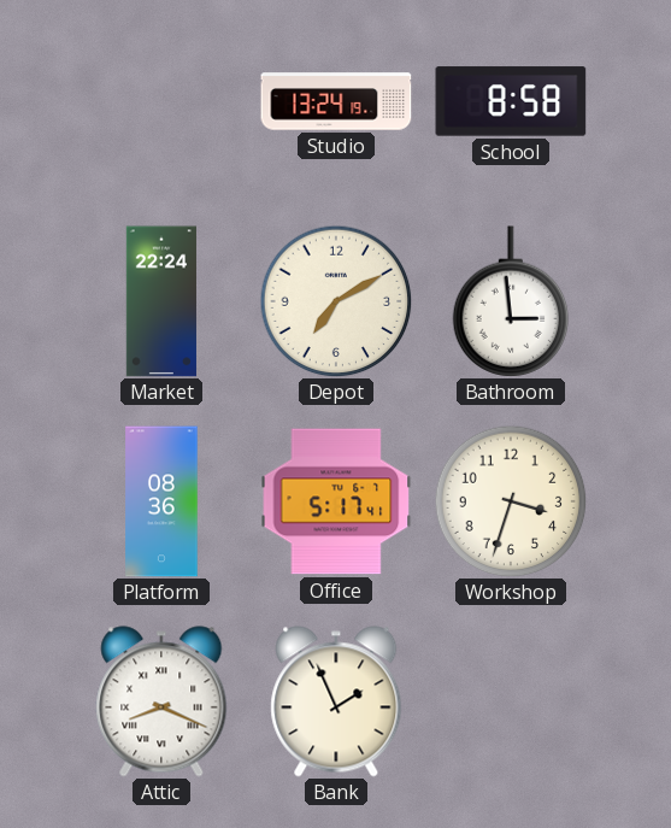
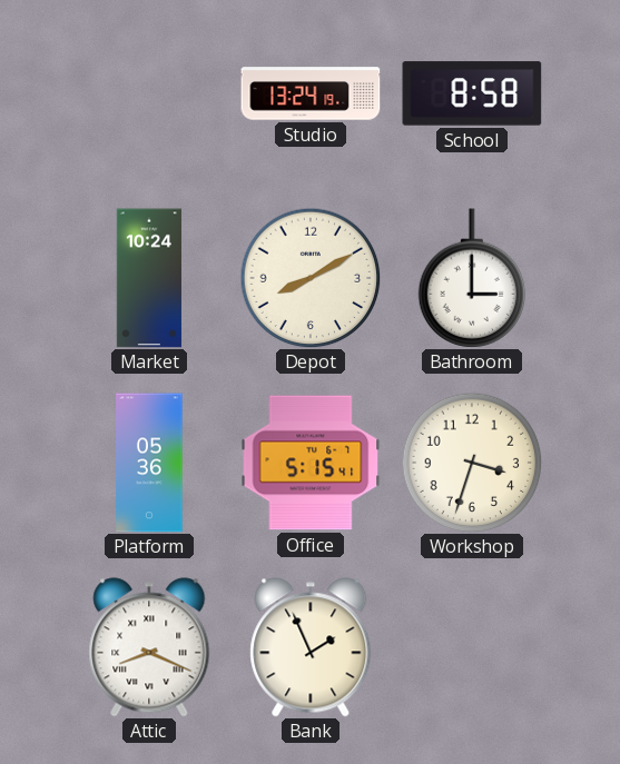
Market: 22:24 -> 10:24
Depot: 7:10 -> 8:10
Bathroom: 2:59 -> 3:00
Platform: 08:36 -> 05:36
Office: 5:17 -> 5:15
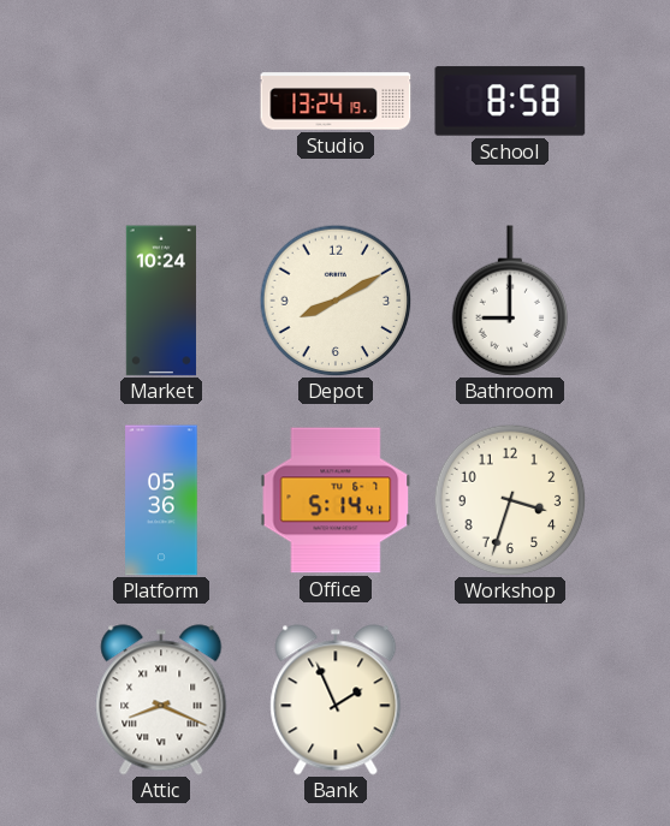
Bathroom: 3:00 -> 9:00
Office: 5:15 -> 5:14
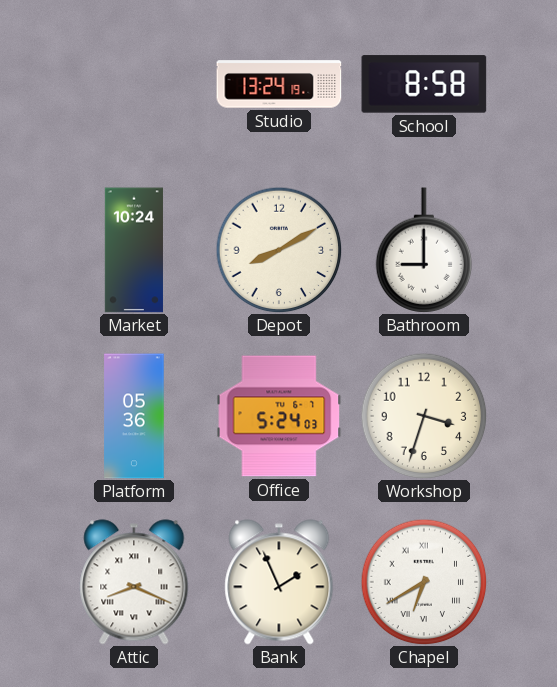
Office: 5:14 -> 5:24
Chapel: none -> 6:40
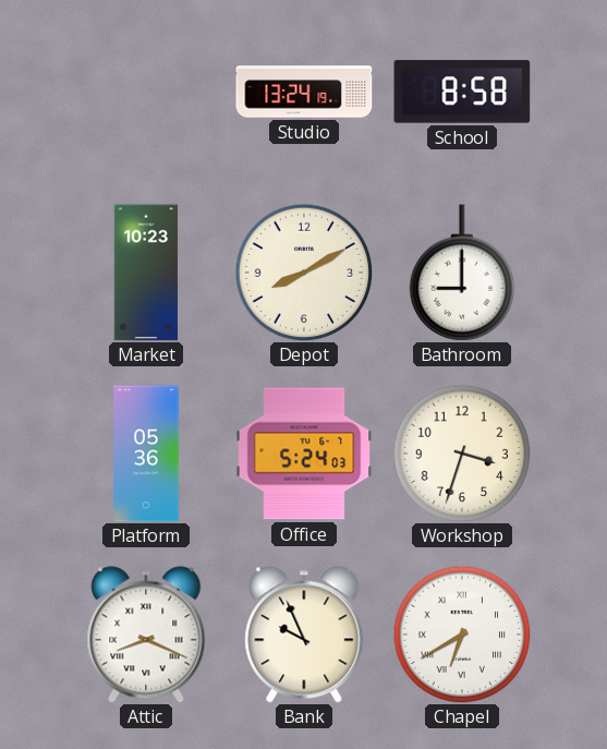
Market: 10:24 -> 10:23
Bank: 1:56 -> 9:56
